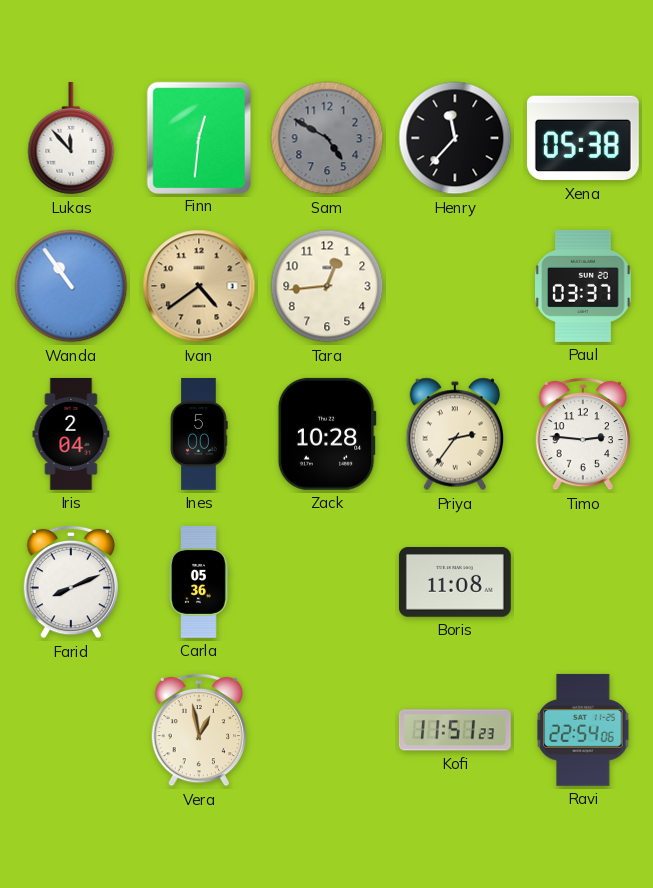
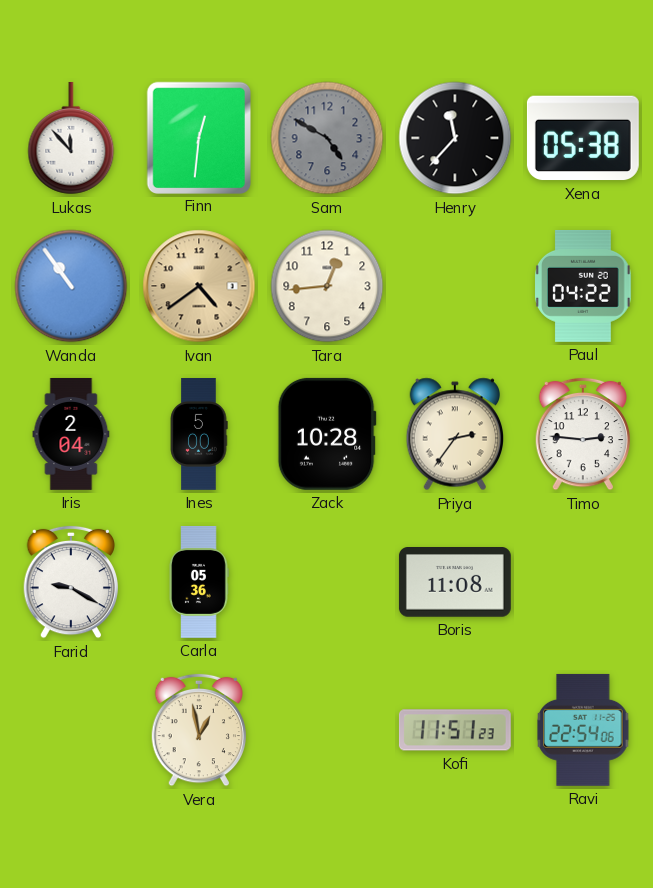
Paul: 03:37 -> 04:22
Farid: 8:11 -> 9:20
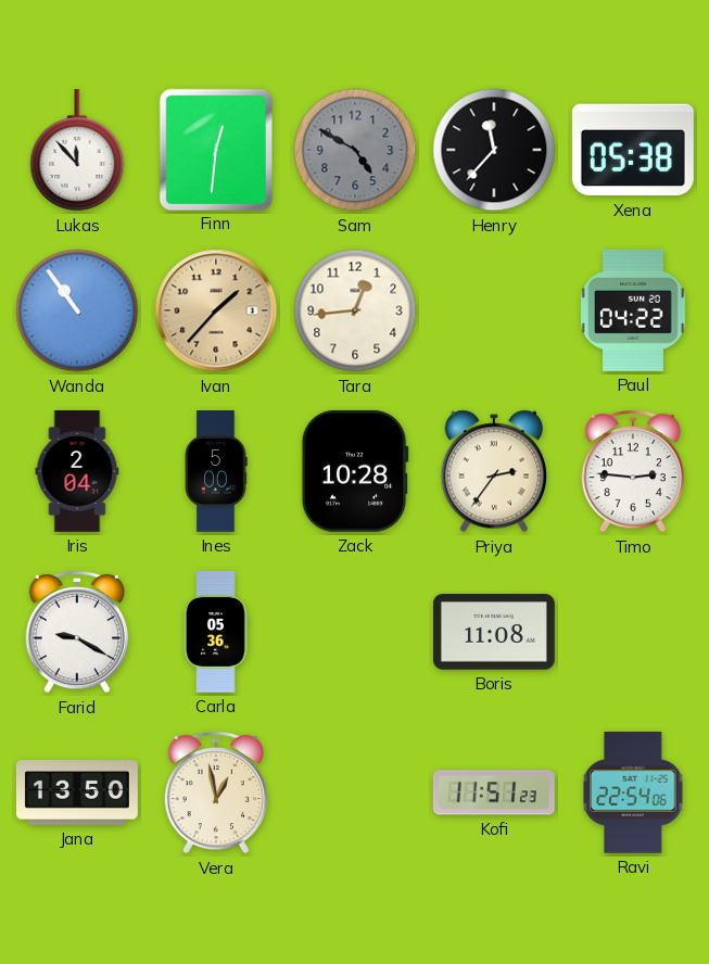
Ivan: 4:39 -> 1:37
Jana: none -> 13:50
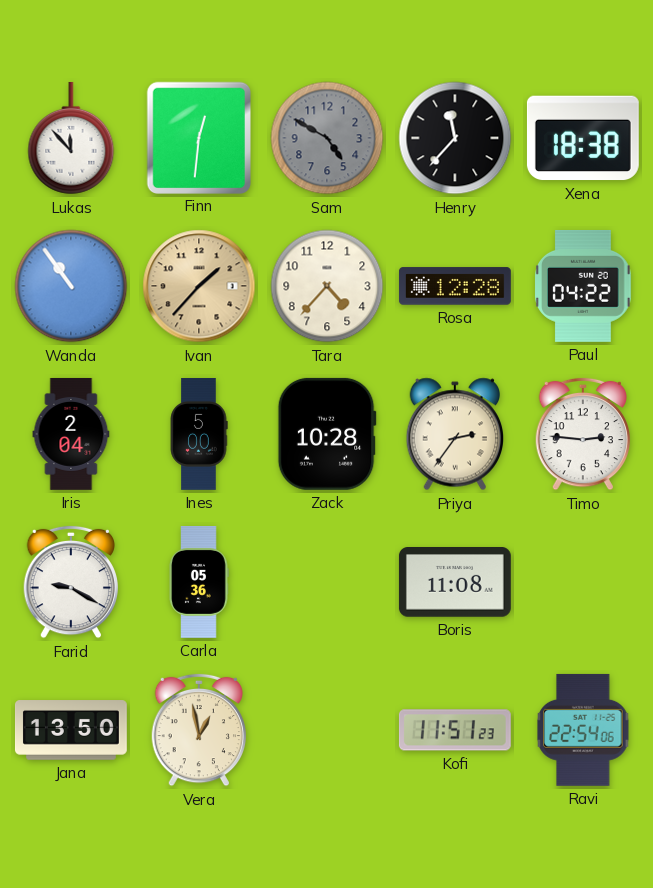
Xena: 05:38 -> 18:38
Tara: 12:44 -> 4:37
Rosa: none -> 12:28
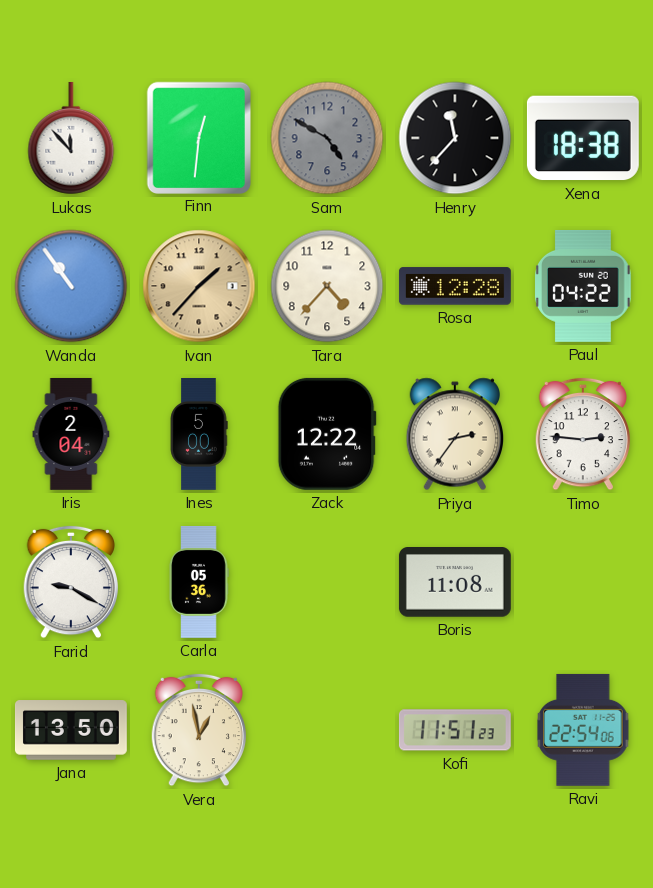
Zack: 10:28 -> 12:22
